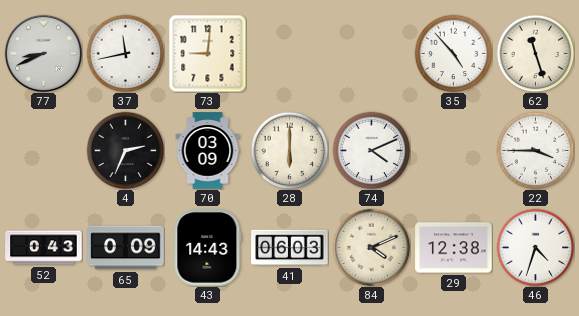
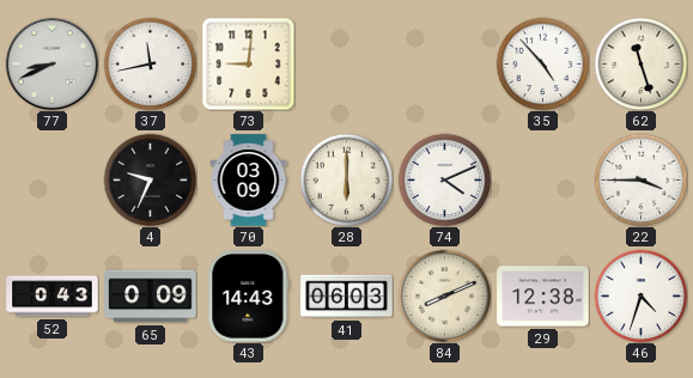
4: 2:34 -> 9:34
84: 4:11 -> 8:11
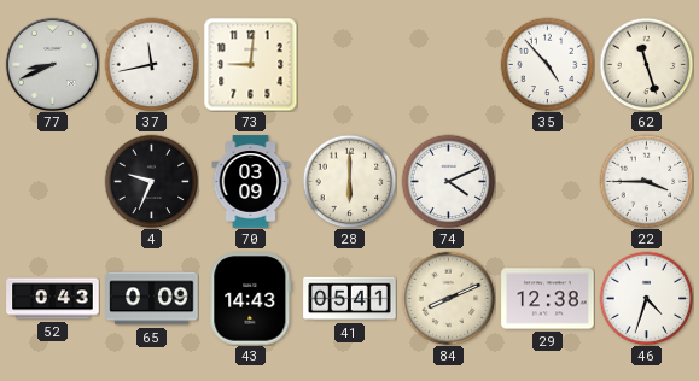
41: 06:03 -> 05:41
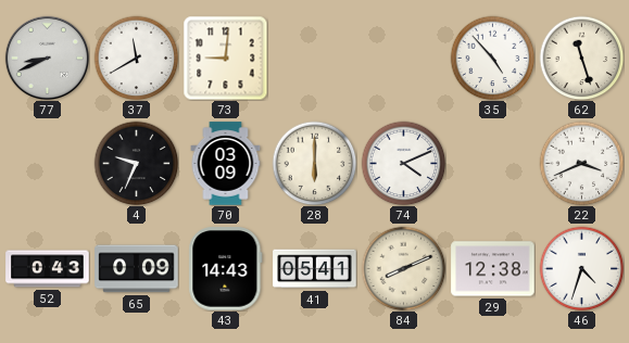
37: 11:43 -> 11:40
22: 3:45 -> 3:41
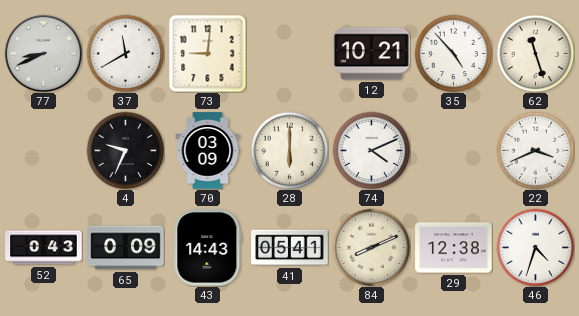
12: none -> 10:21
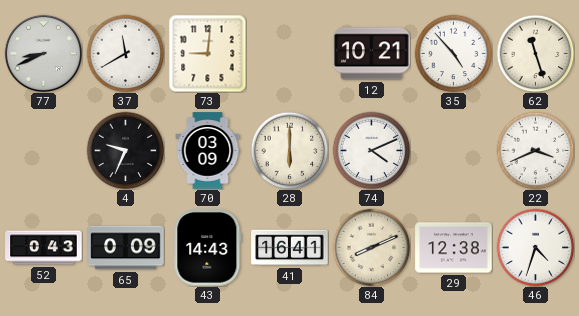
41: 05:41 -> 16:41
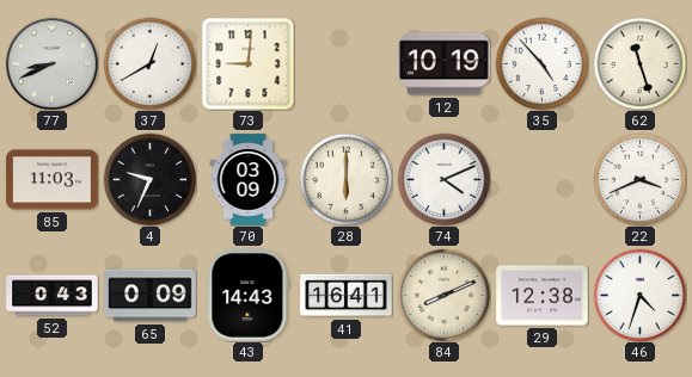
37: 11:40 -> 12:40
12: 10:21 -> 10:19
85: none -> 11:03
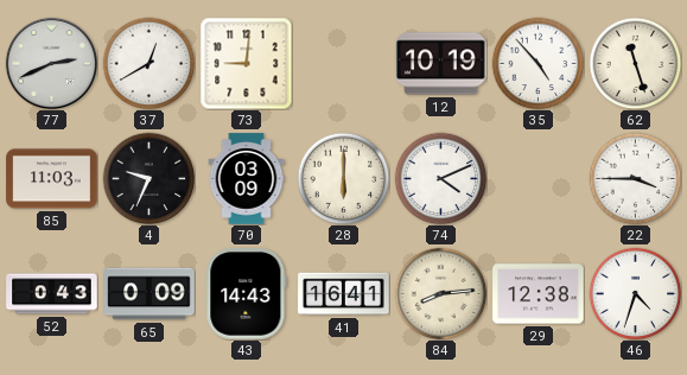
77: 8:41 -> 2:41
22: 3:41 -> 3:45
84: 8:11 -> 8:14
